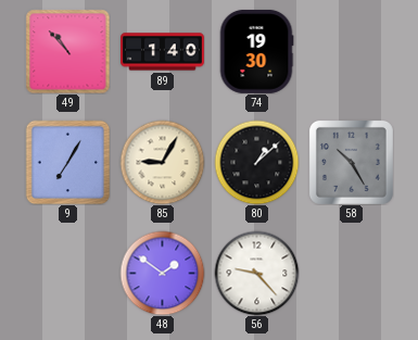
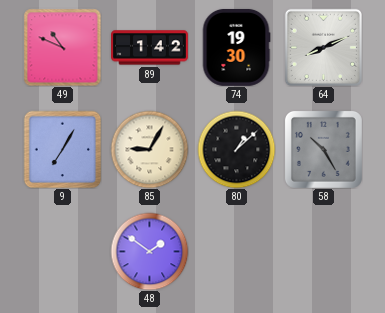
49: 10:53 -> 10:49
89: 1:40 -> 1:42
64: none -> 8:11
56: 9:23 -> none
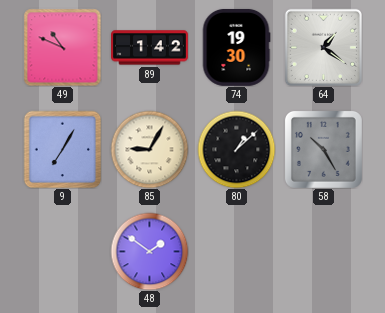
64: 8:11 -> 1:21
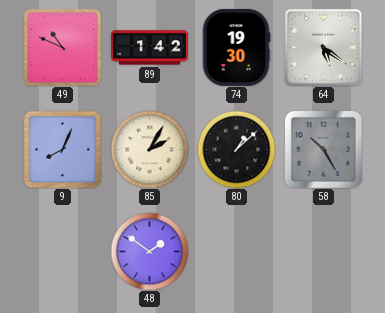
64: 1:21 -> 5:21
9: 7:05 -> 8:04
85: 9:05 -> 2:05
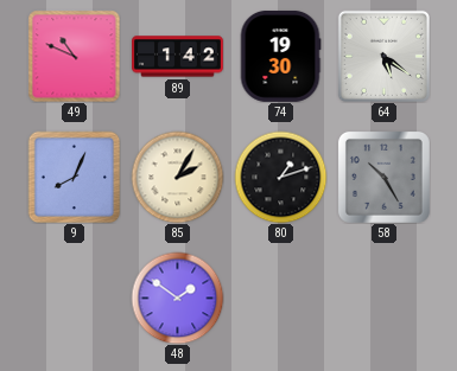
80: 1:08 -> 1:12
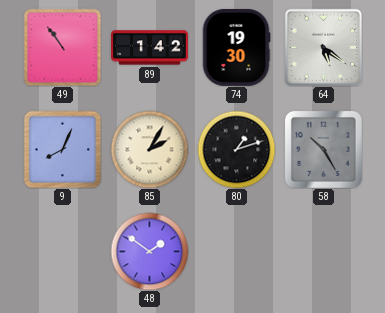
49: 10:49 -> 10:54
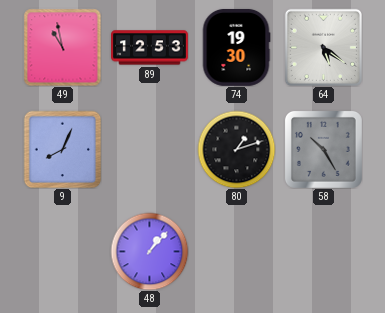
49: 10:54 -> 10:58
89: 1:42 -> 12:53
85: 2:05 -> none
48: 1:51 -> 1:07
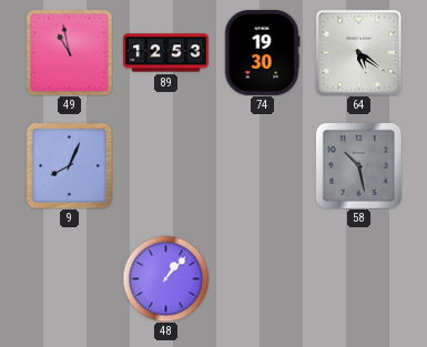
80: 1:12 -> none
58: 10:25 -> 10:28
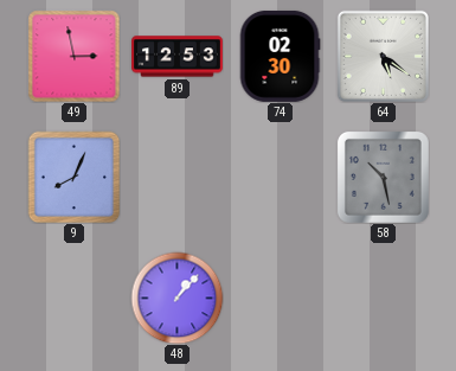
49: 10:58 -> 2:58
74: 19:30 -> 02:30
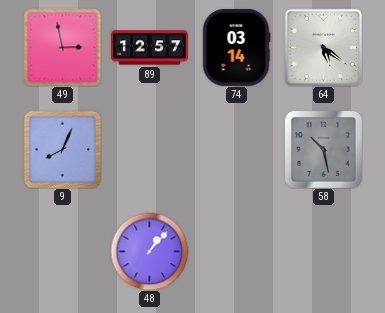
89: 12:53 -> 12:57
74: 02:30 -> 03:14
